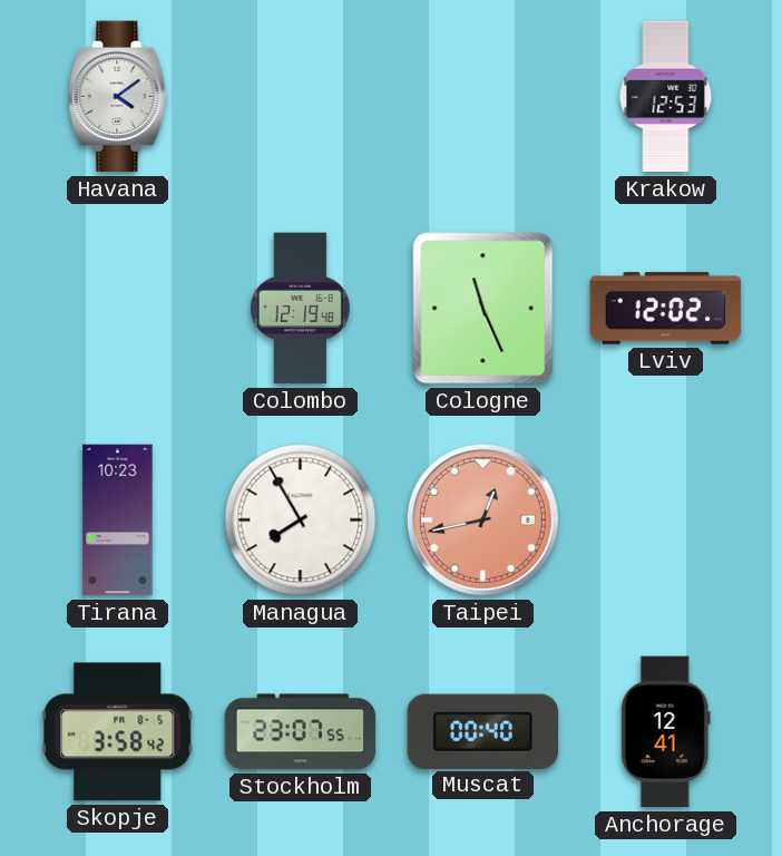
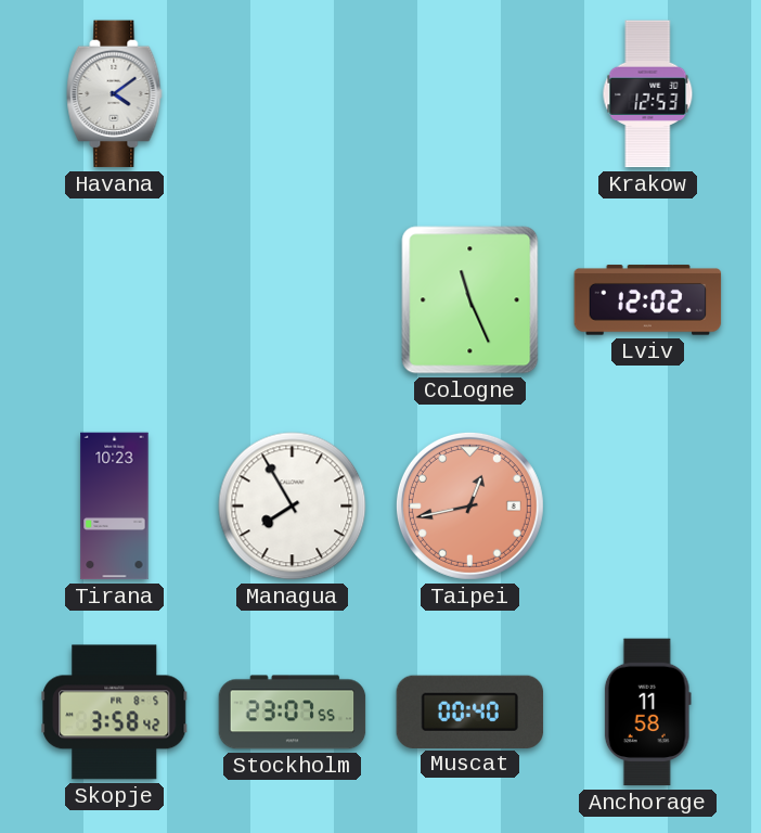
Colombo: 12:19 -> none
Anchorage: 12:41 -> 11:58
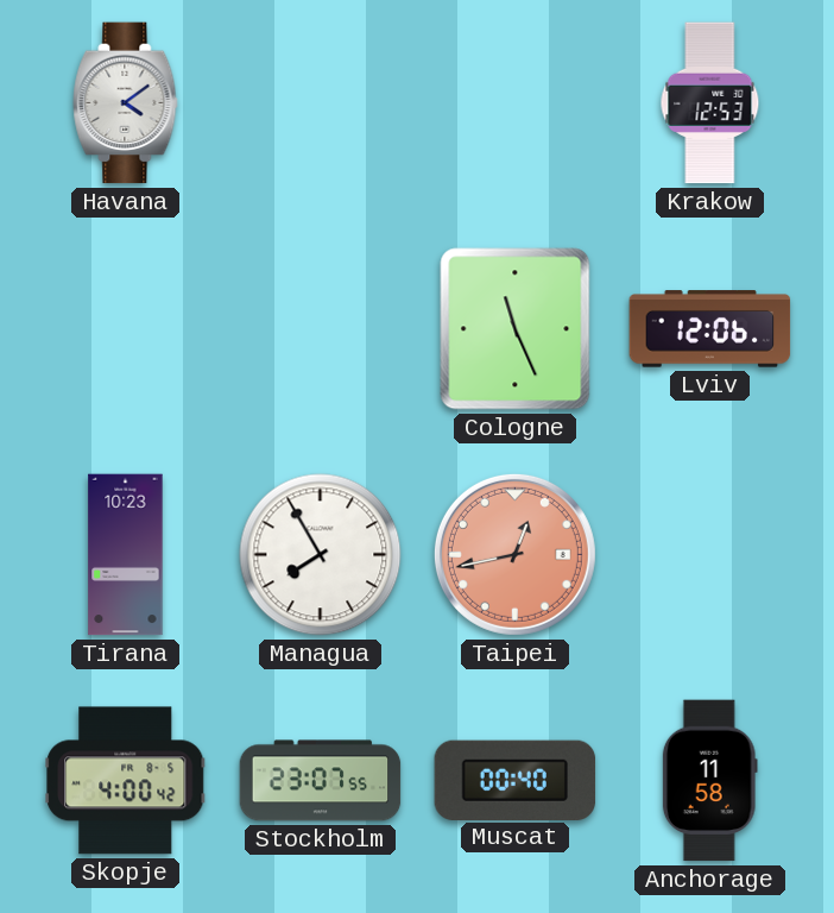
Lviv: 12:02 -> 12:06
Skopje: 3:58 -> 4:00
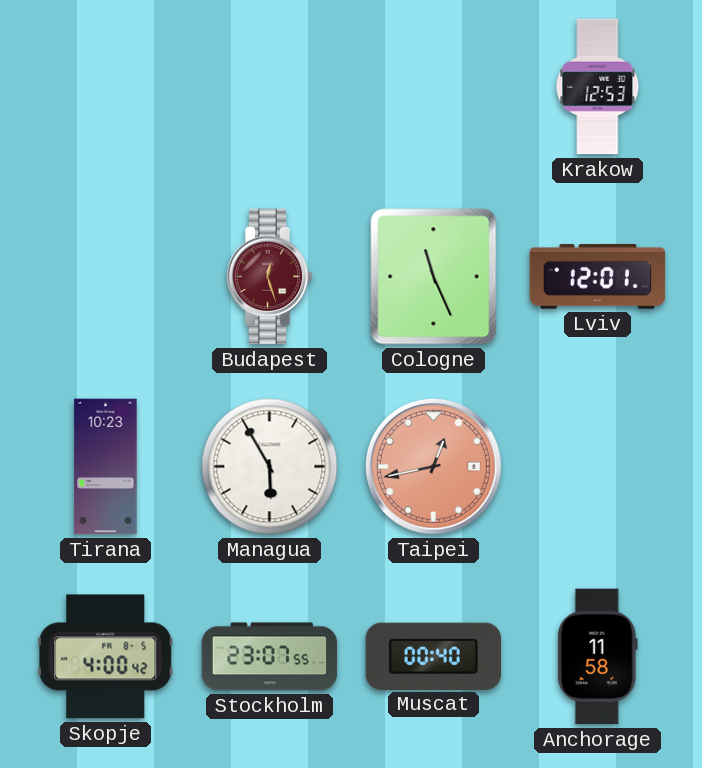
Havana: 4:09 -> none
Budapest: none -> 12:27
Lviv: 12:06 -> 12:01
Managua: 7:55 -> 5:55
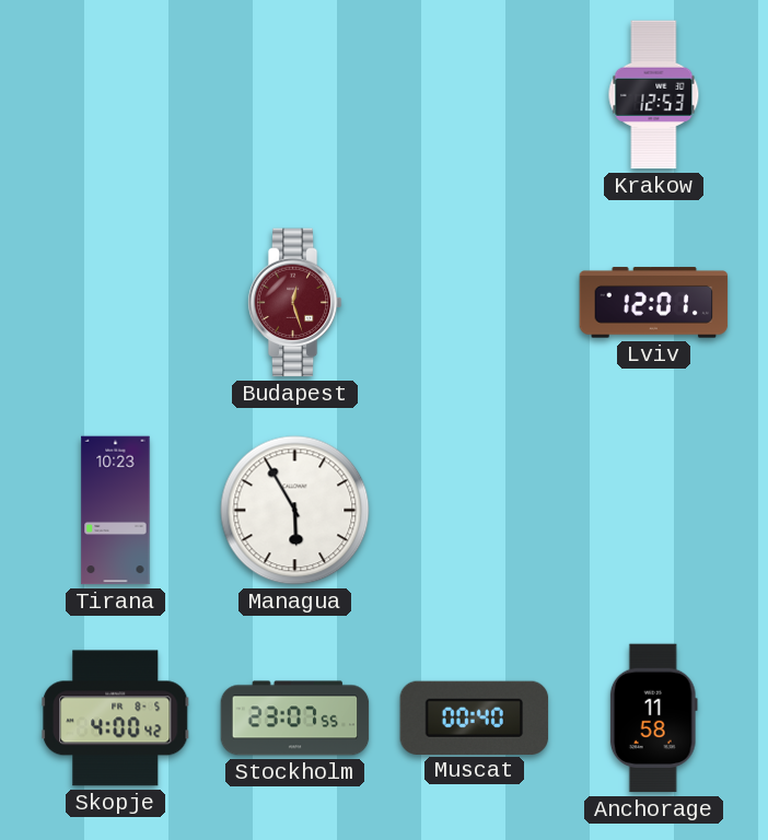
Cologne: 11:26 -> none
Taipei: 12:43 -> none
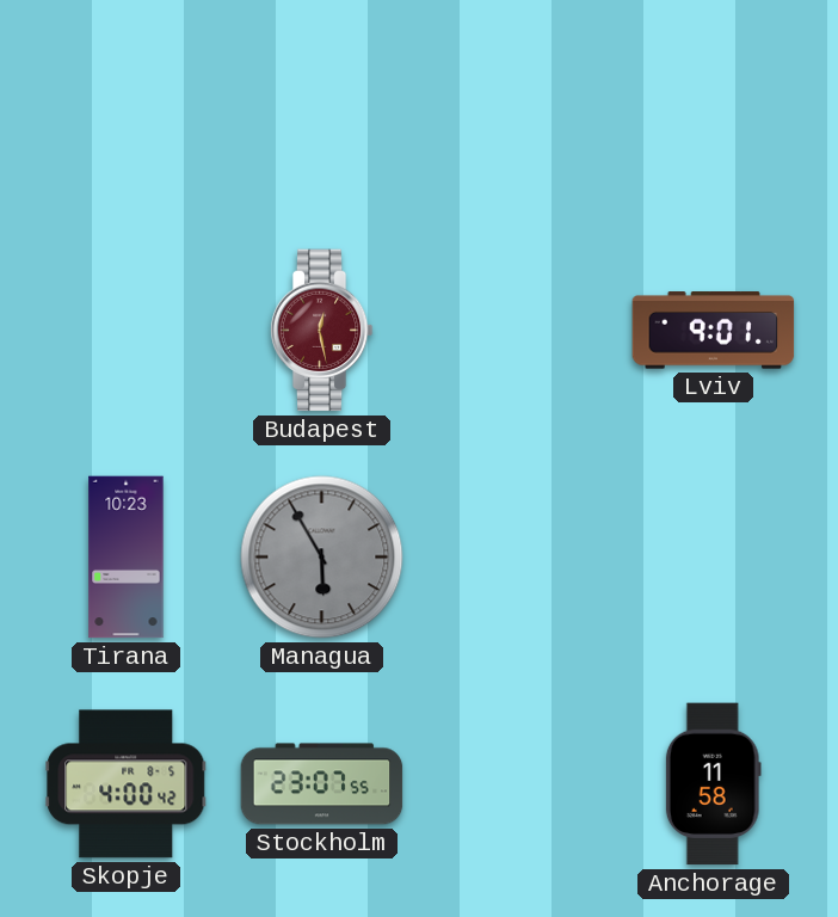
Krakow: 12:53 -> none
Budapest: 12:27 -> 12:28
Lviv: 12:01 -> 9:01
Managua dial: white -> grey
Muscat: 00:40 -> none
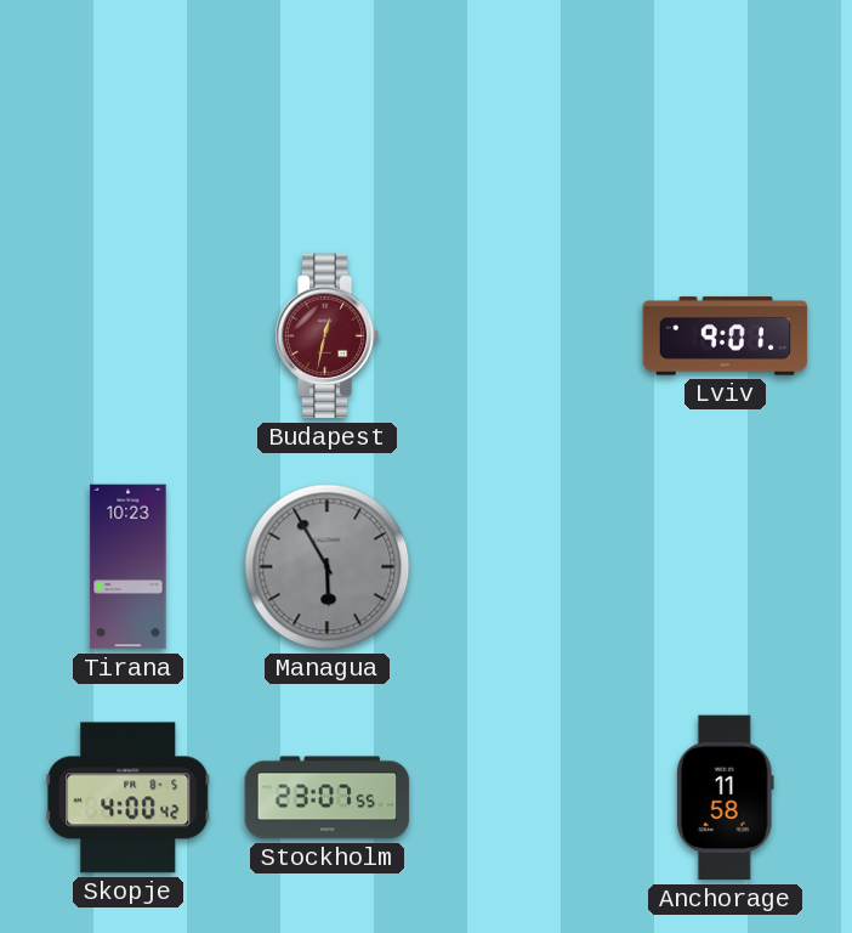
Budapest: 12:28 -> 12:32
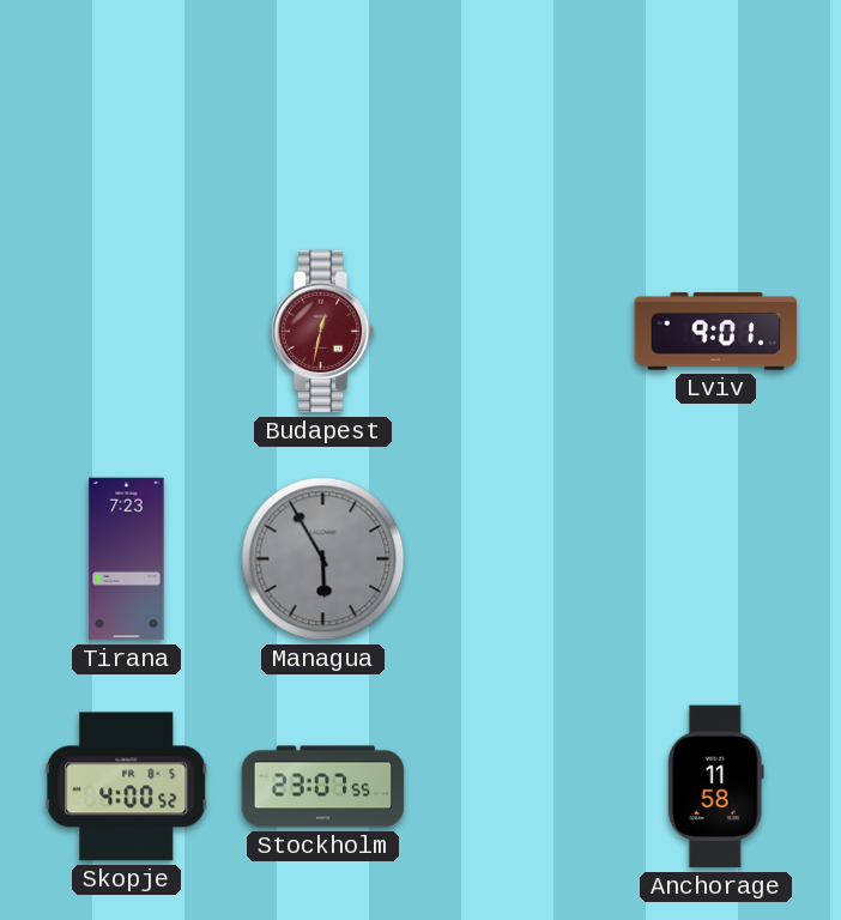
Tirana: 10:23 -> 7:23
Skopje: 4:00:42 -> 4:00:52
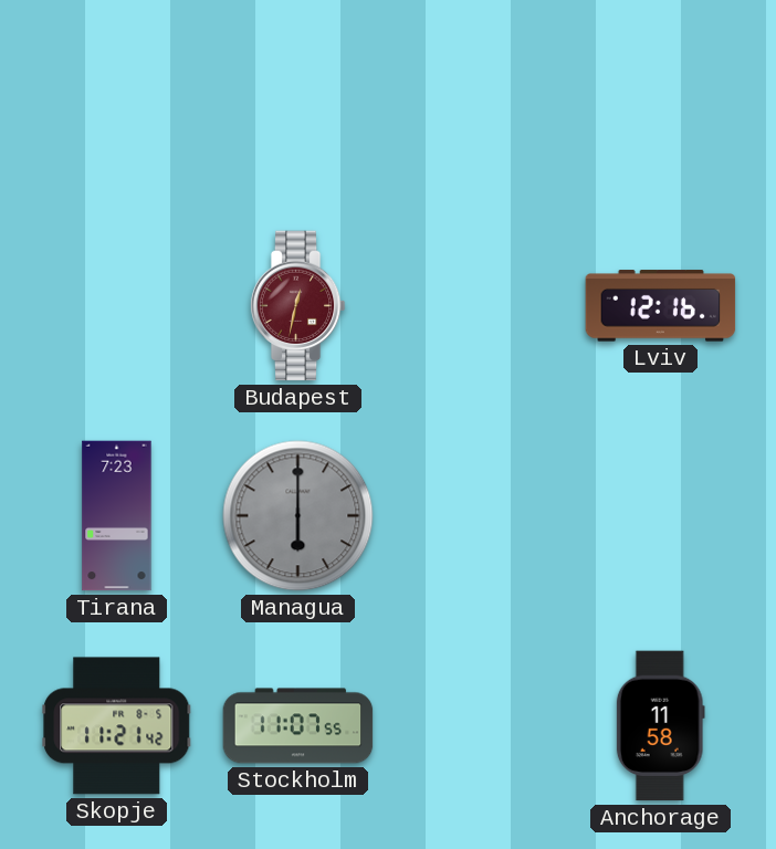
Lviv: 9:01 -> 12:16
Managua: 5:55 -> 6:00
Skopje: 4:00 -> 11:21
Stockholm: 23:07 -> 11:07
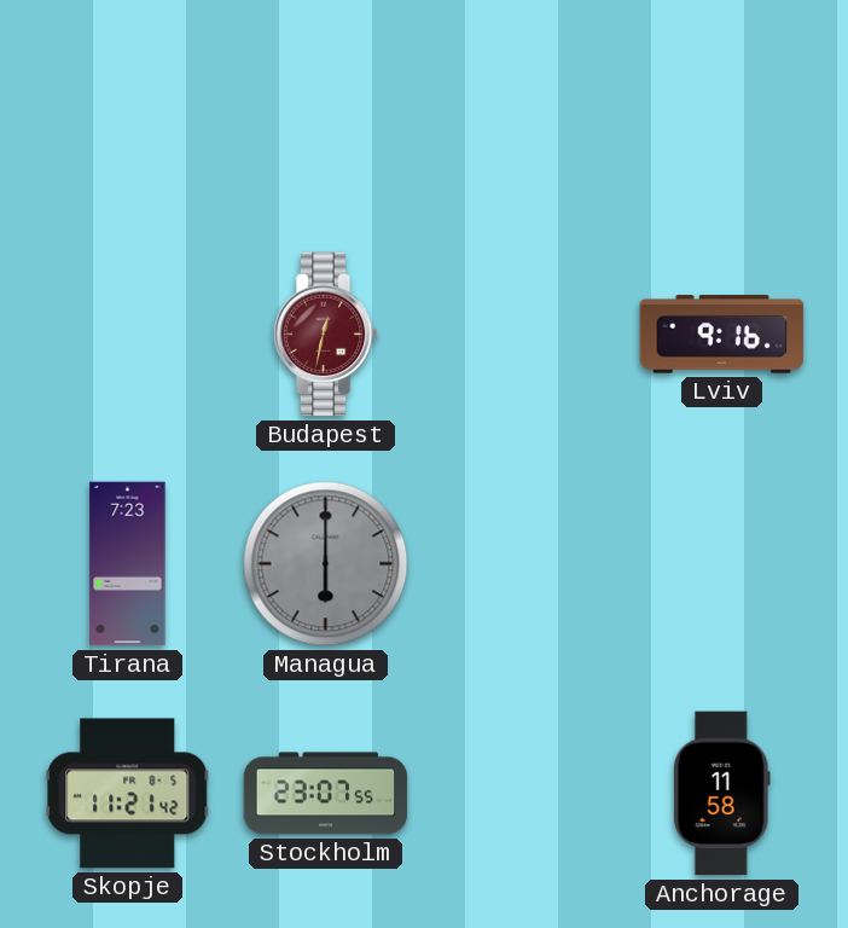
Lviv: 12:16 -> 9:16
Stockholm: 11:07 -> 23:07
